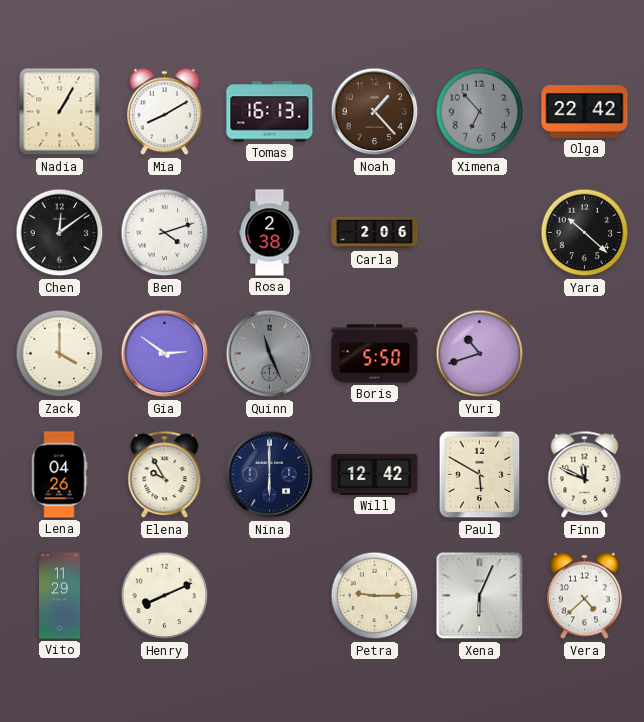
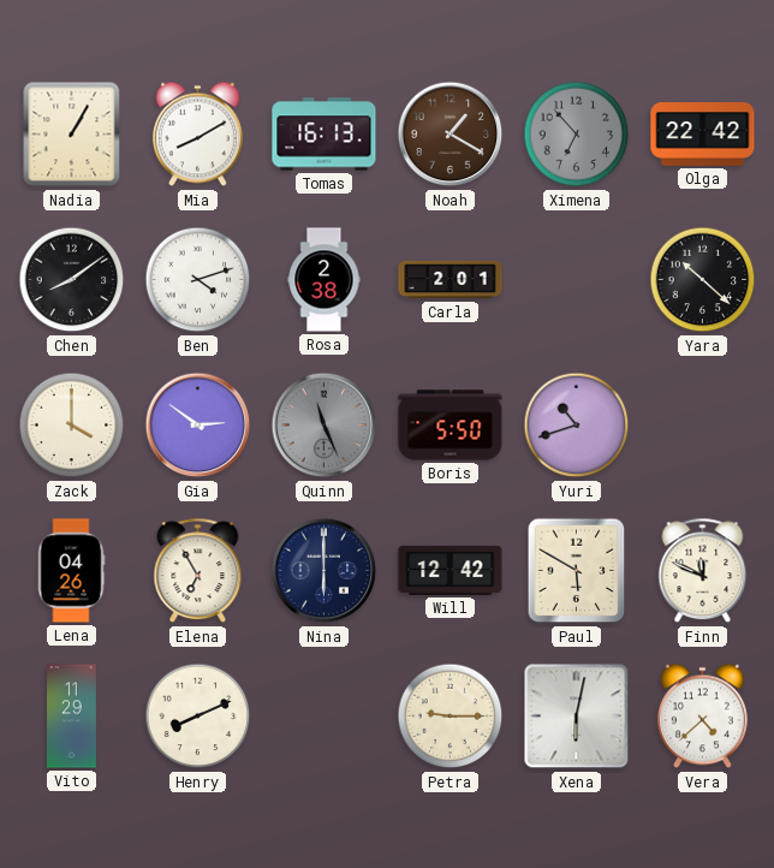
Noah: 1:23 -> 1:20
Chen: 12:09 -> 8:09
Carla: 2:06 -> 2:01
Elena: 9:55 -> 6:55
Xena: 6:04 -> 6:02
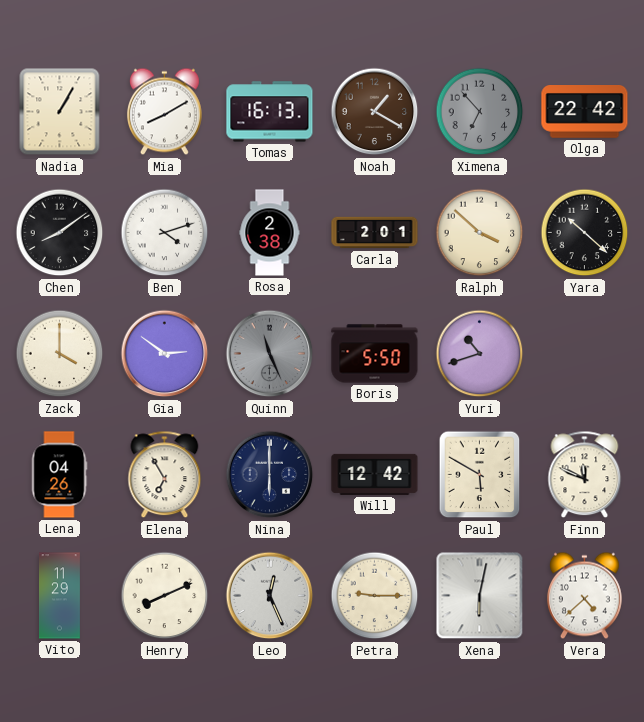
Ralph: none -> 3:52
Leo: none -> 12:26
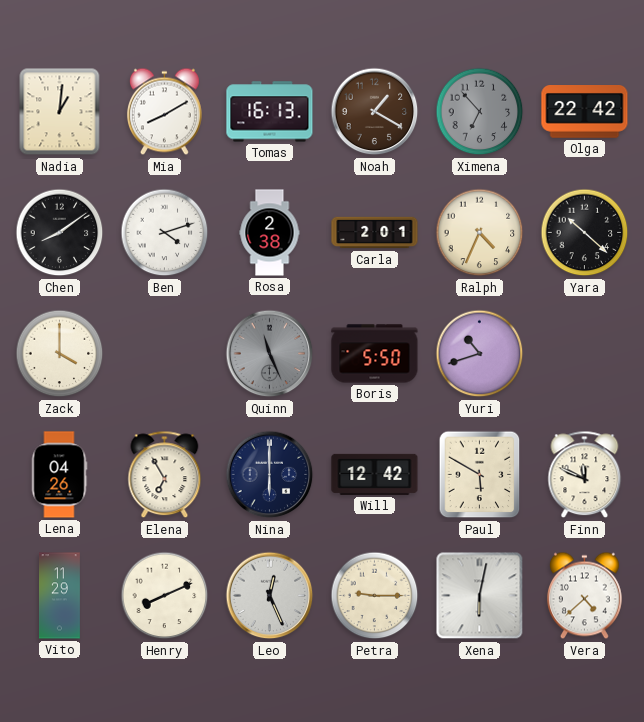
Nadia: 1:05 -> 1:01
Ralph: 3:52 -> 4:34
Gia: 2:51 -> none
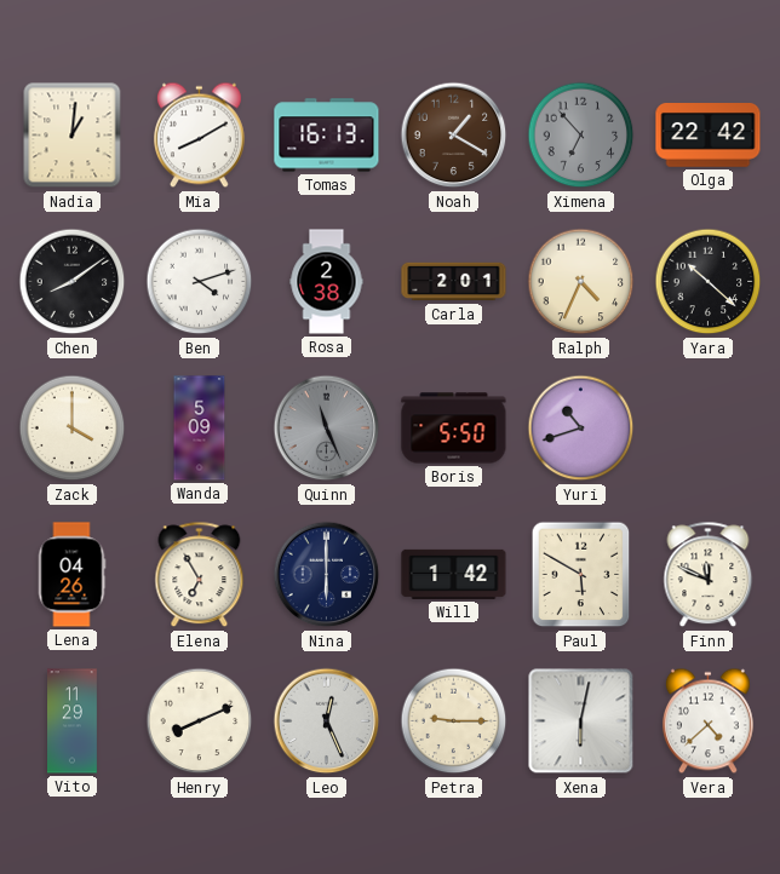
Wanda: none -> 5:09
Will: 12:42 -> 1:42
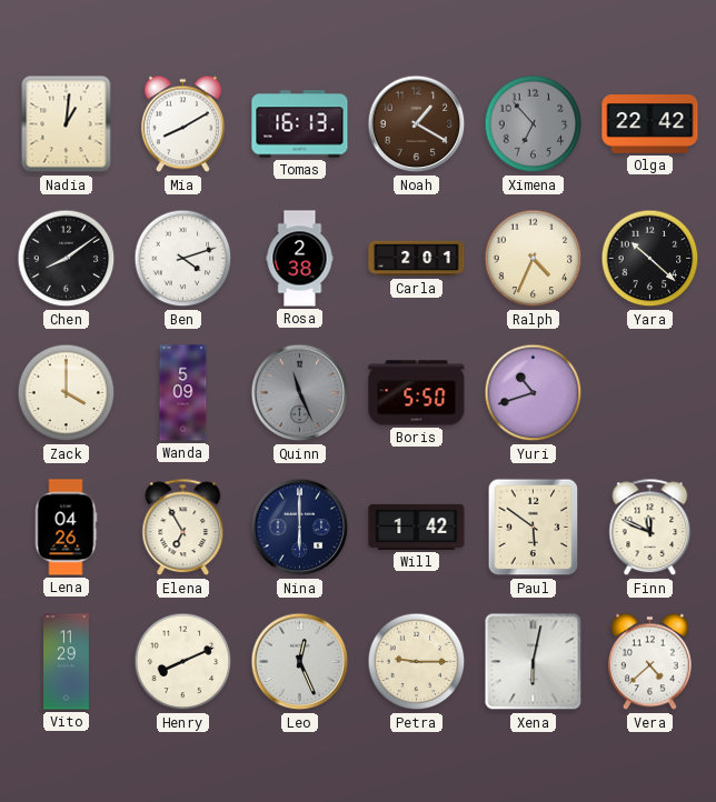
Paul: 5:50 -> 5:51
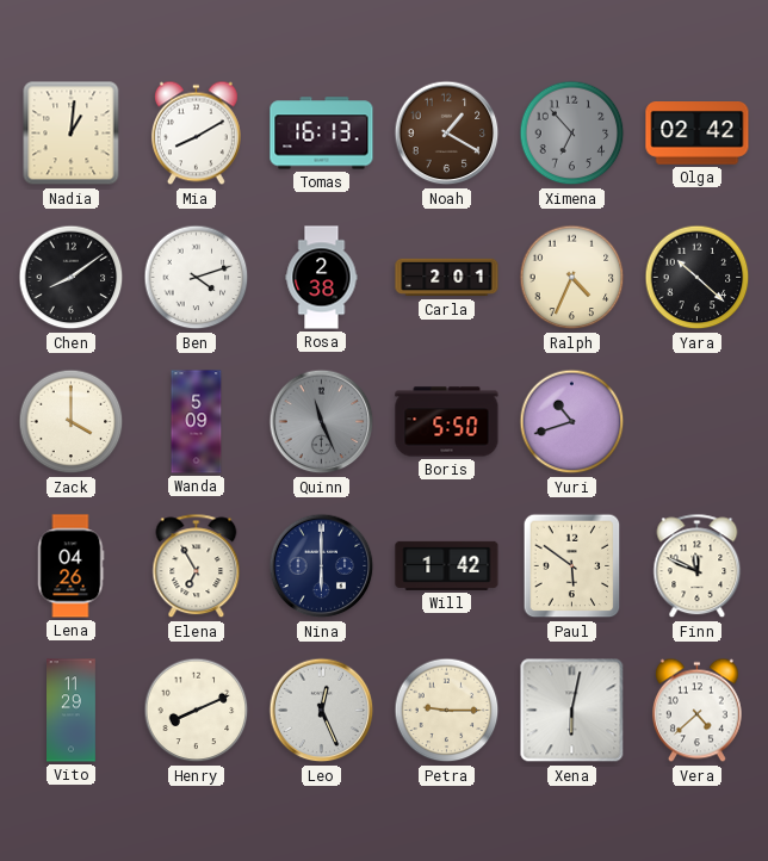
Olga: 22:42 -> 02:42
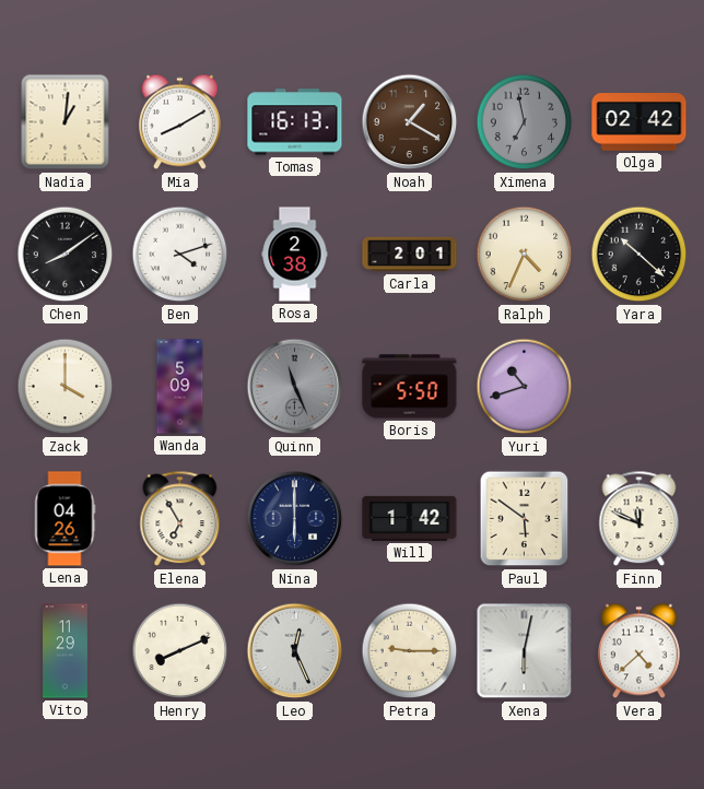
Ximena: 6:53 -> 6:58
